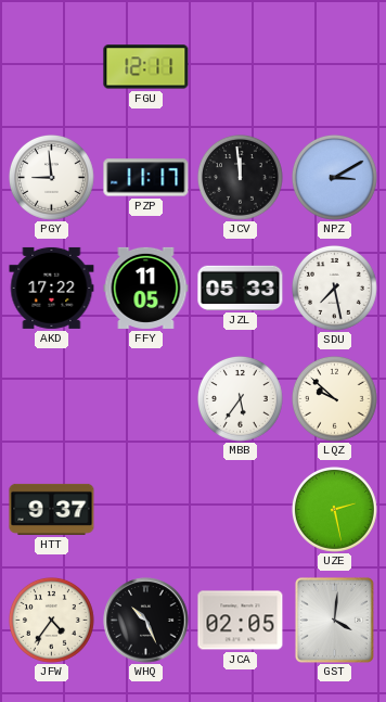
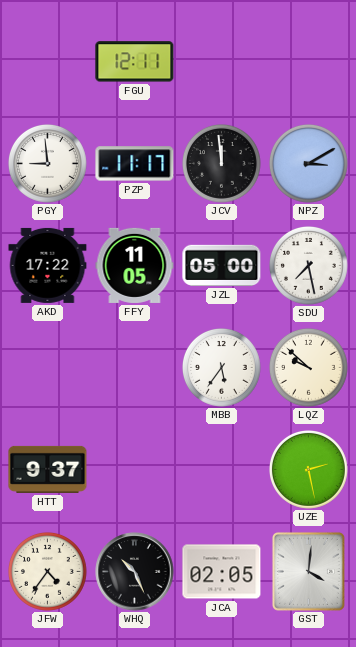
JZL: 05:33 -> 05:00
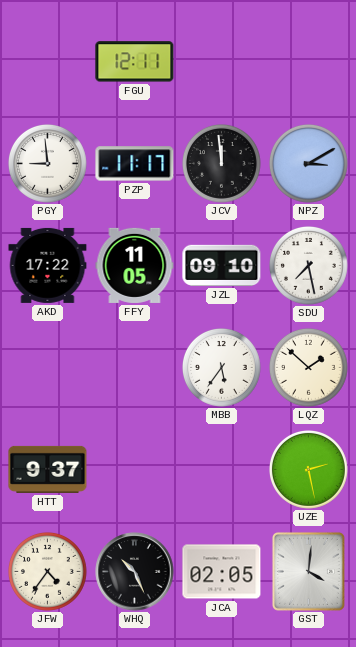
JZL: 05:00 -> 09:10
LQZ: 9:52 -> 1:52
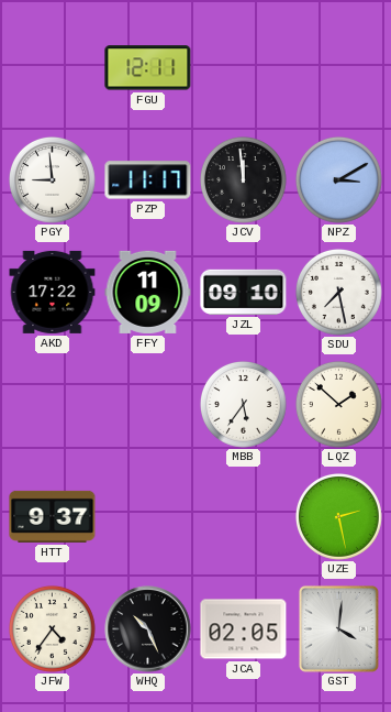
FFY: 11:05 -> 11:09
